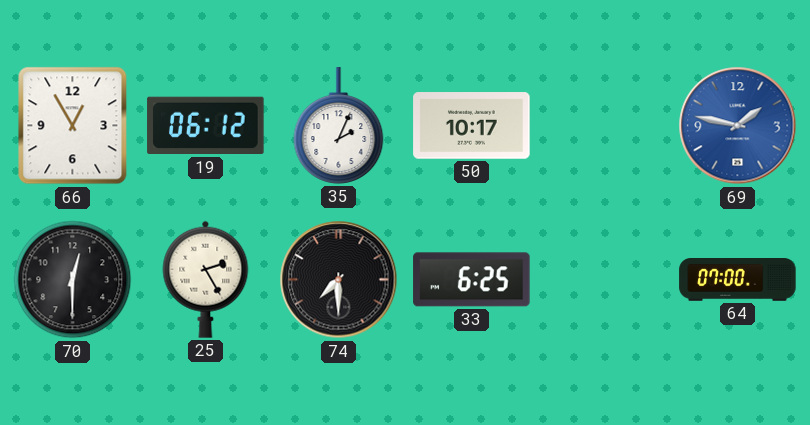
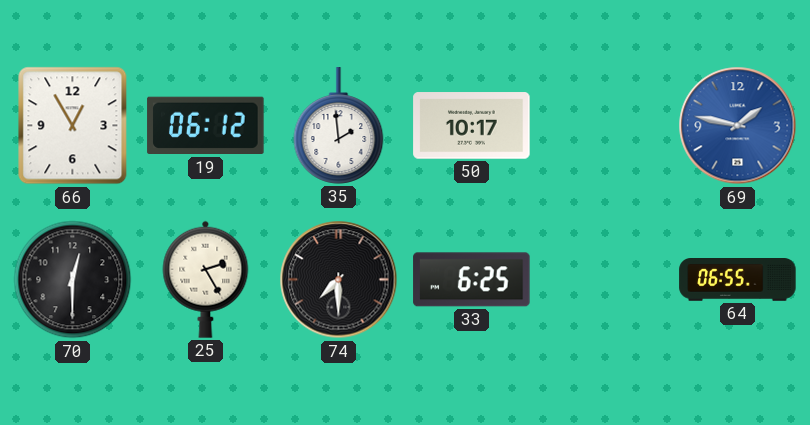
35: 2:04 -> 1:59
64: 07:00 -> 06:55
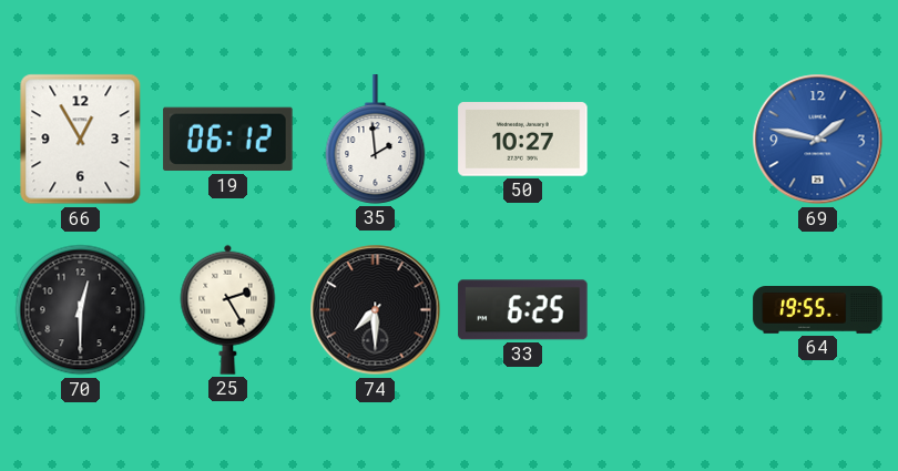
50: 10:17 -> 10:27
64: 06:55 -> 19:55
